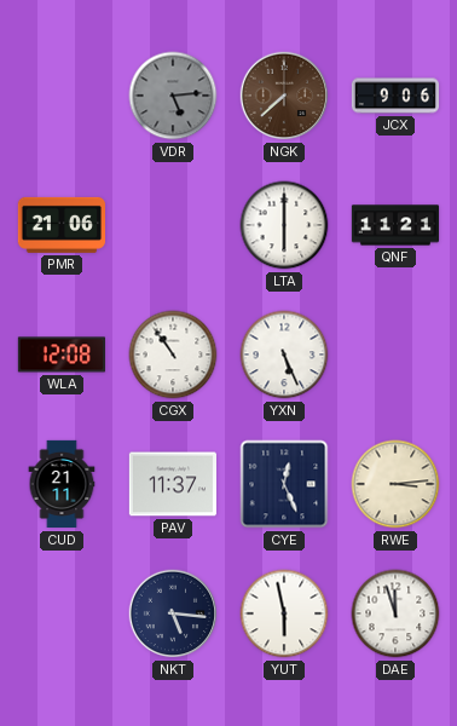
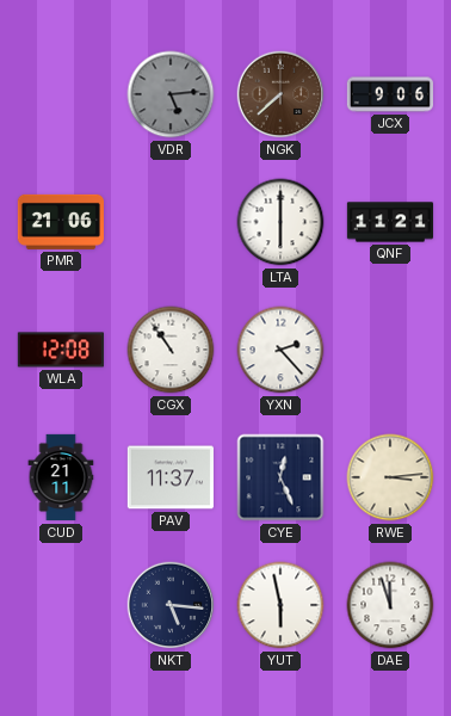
YXN: 5:26 -> 2:23
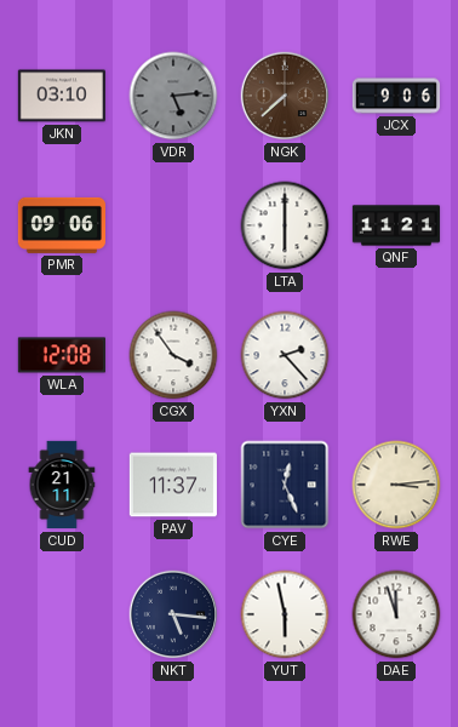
JKN: none -> 03:10
PMR: 21:06 -> 09:06
CGX: 10:54 -> 3:54
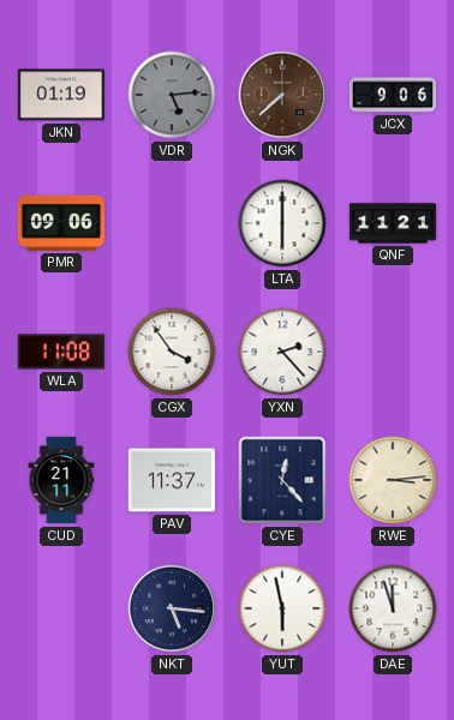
JKN: 03:10 -> 01:19
WLA: 12:08 -> 11:08
CYE: 12:26 -> 12:23
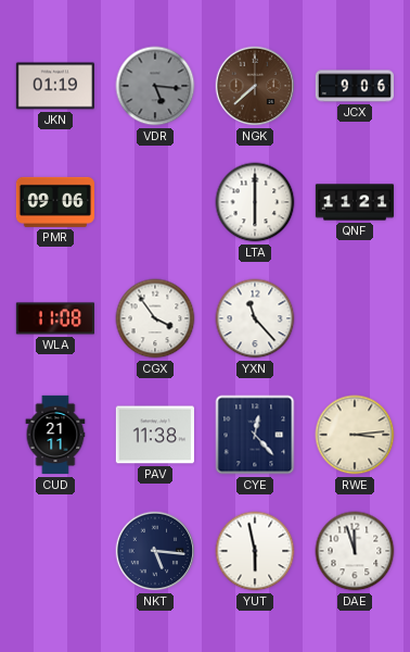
VDR: 5:14 -> 5:16
YXN: 2:23 -> 11:23
PAV: 11:37 -> 11:38
